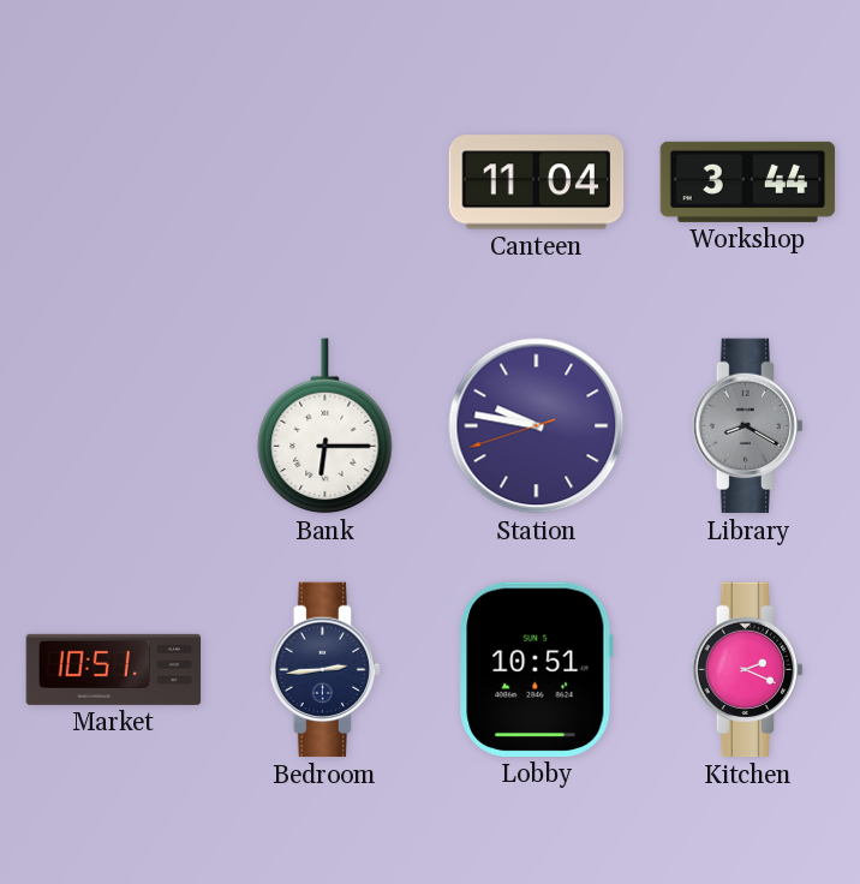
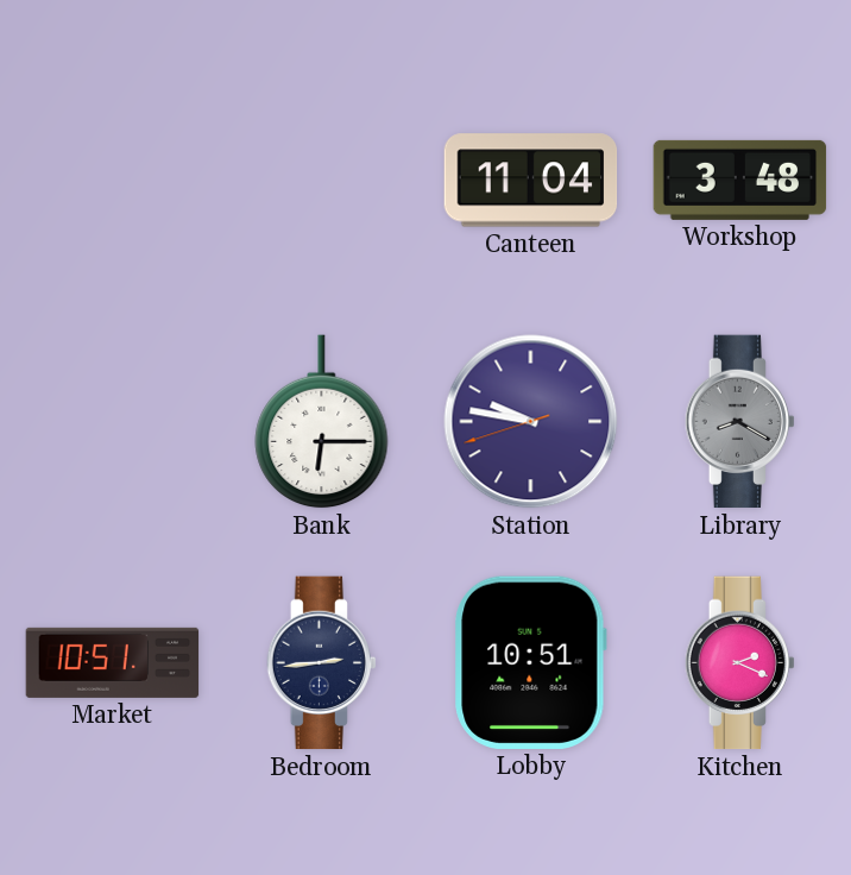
Workshop: 3:44 -> 3:48
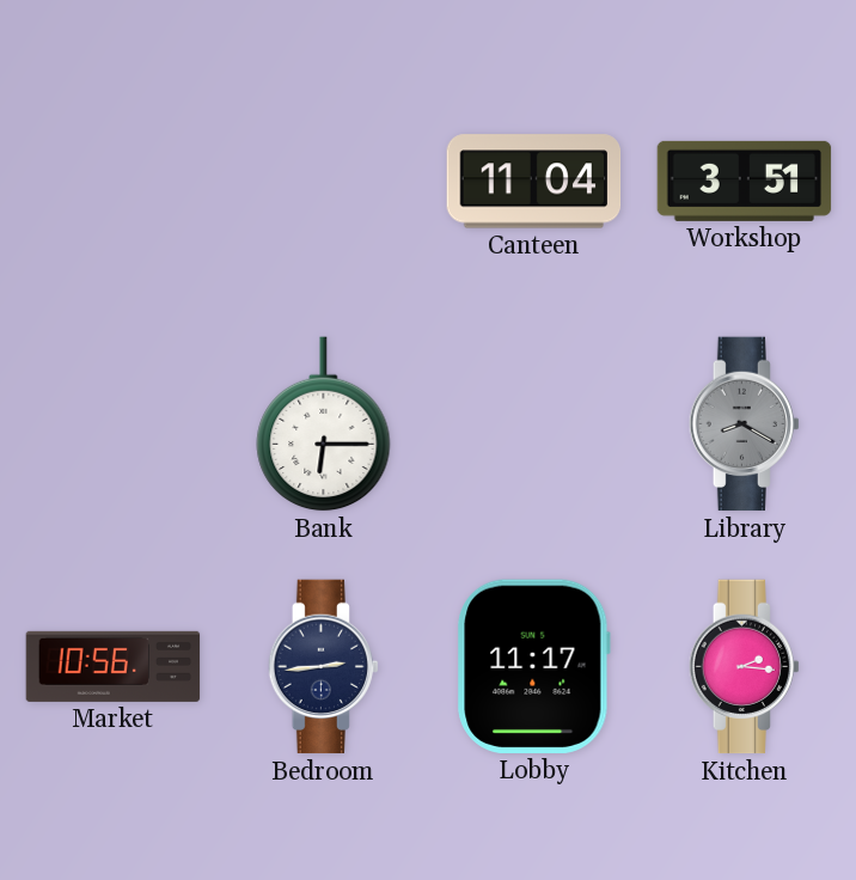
Workshop: 3:48 -> 3:51
Station: 9:46 -> none
Market: 10:51 -> 10:56
Lobby: 10:51 -> 11:17
Kitchen: 2:19 -> 2:16
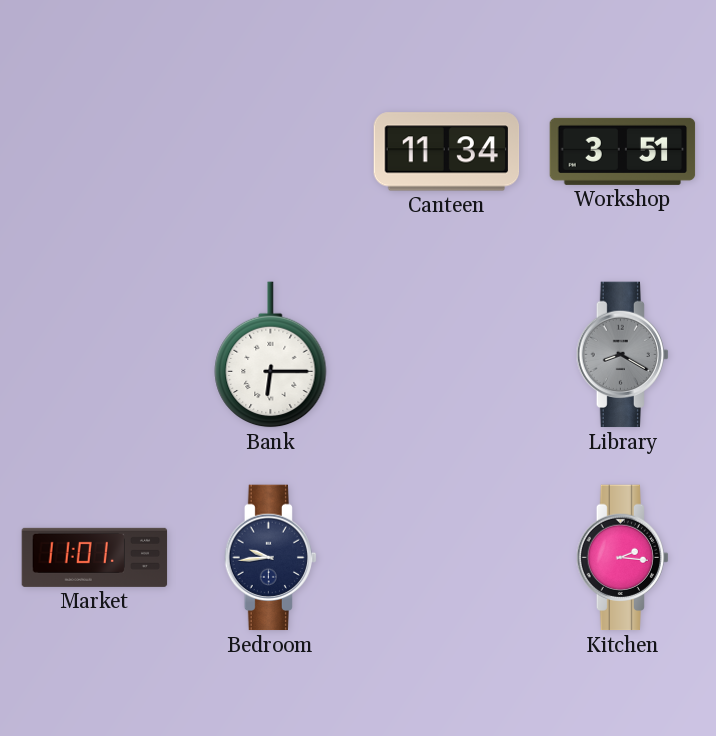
Canteen: 11:04 -> 11:34
Market: 10:56 -> 11:01
Bedroom: 2:44 -> 9:44
Lobby: 11:17 -> none
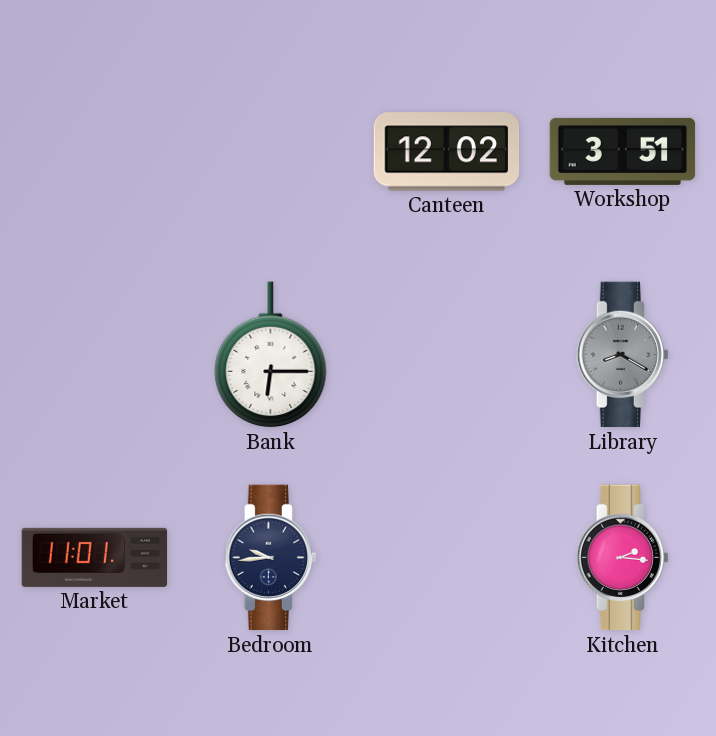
Canteen: 11:34 -> 12:02
